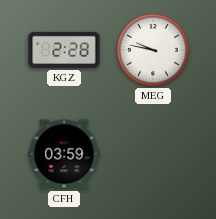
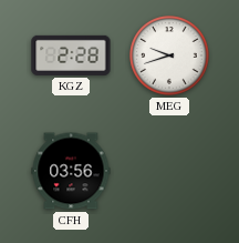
MEG: 9:47 -> 9:42
CFH: 03:59 -> 03:56
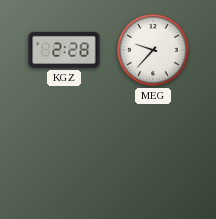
MEG: 9:42 -> 9:37
CFH: 03:56 -> none
